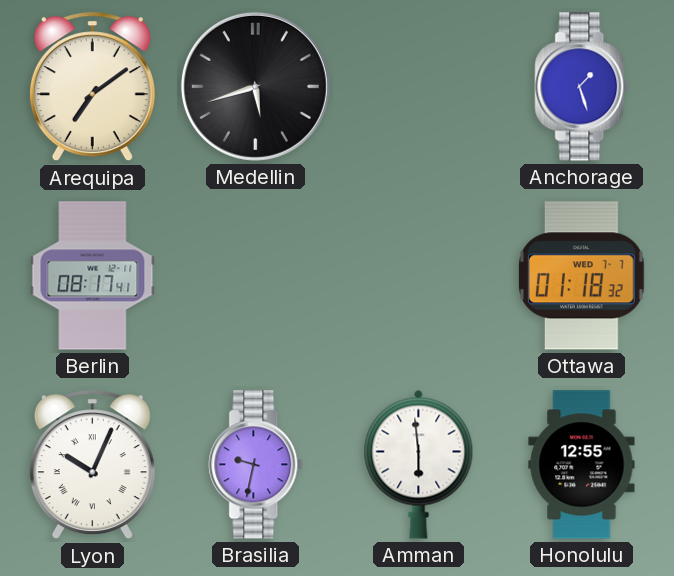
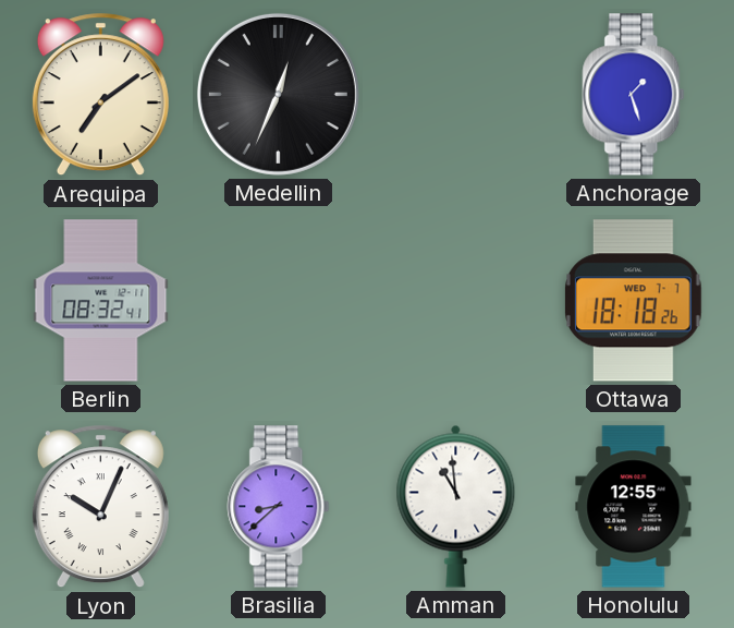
Medellin: 5:42 -> 12:34
Berlin: 08:17 -> 08:32
Ottawa: 01:18 -> 18:18
Brasilia: 9:32 -> 8:38
Amman: 5:59 -> 10:59
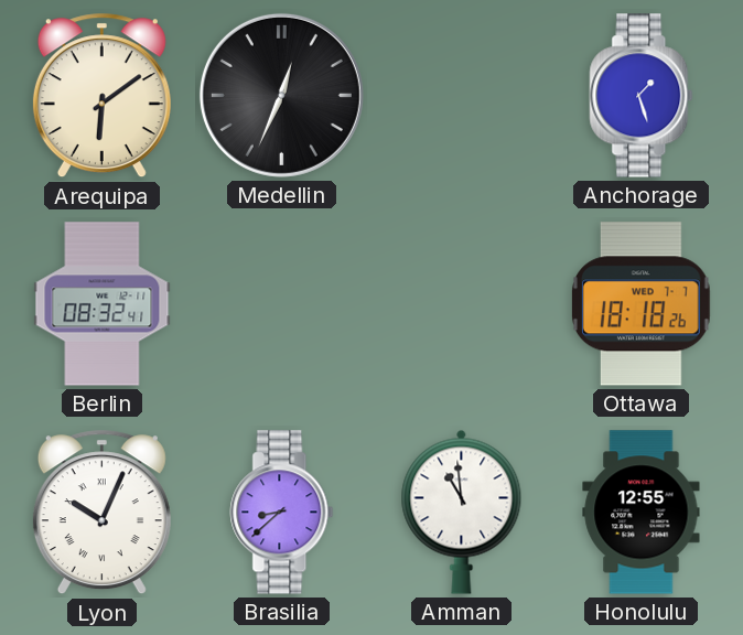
Arequipa: 7:09 -> 6:09
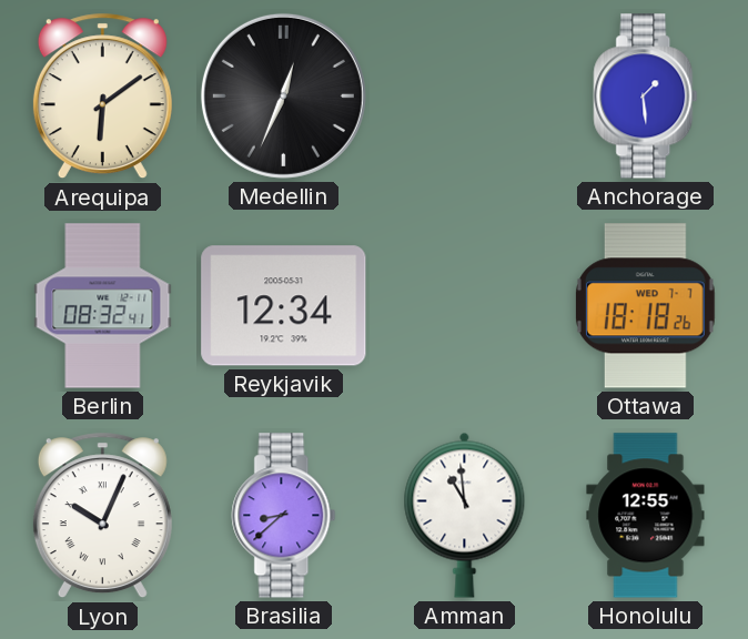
Anchorage: 1:27 -> 1:29
Reykjavik: none -> 12:34
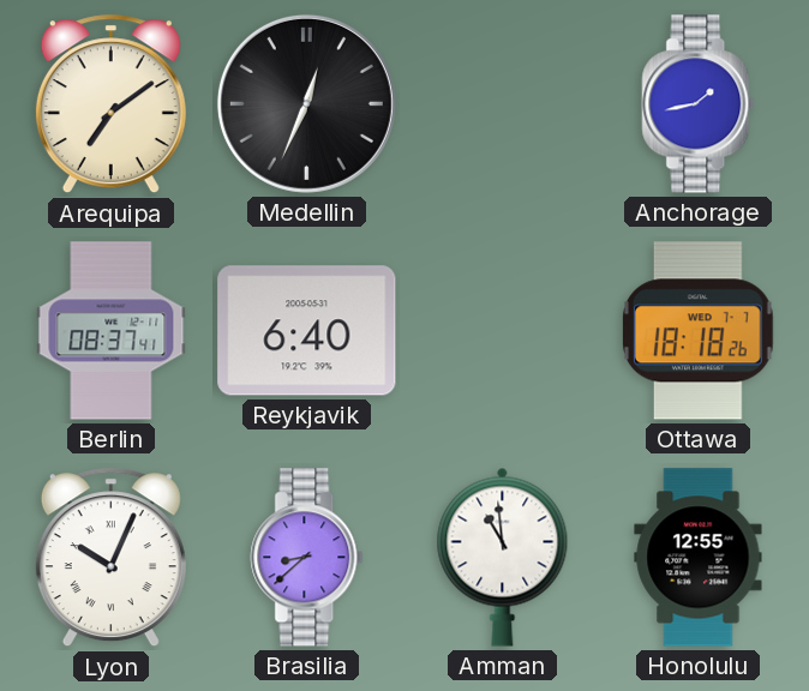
Arequipa: 6:09 -> 7:09
Anchorage: 1:29 -> 1:43
Berlin: 08:32 -> 08:37
Reykjavik: 12:34 -> 6:40
